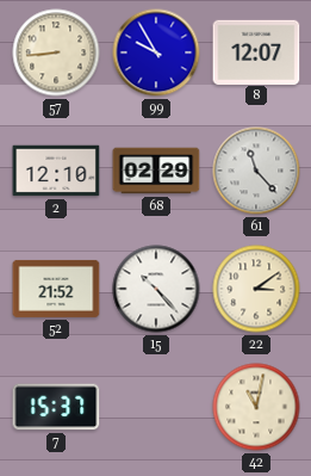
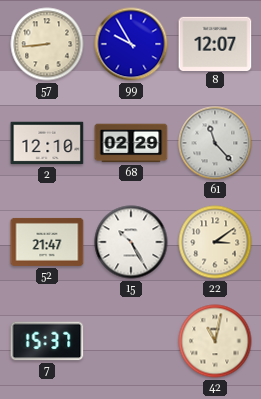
52: 21:52 -> 21:47
15: 10:23 -> 10:25
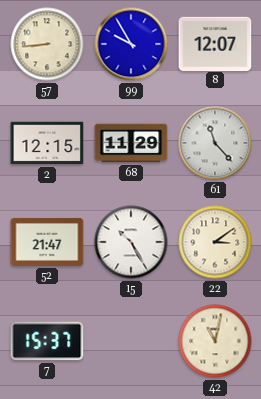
2: 12:10 -> 12:15
68: 02:29 -> 11:29
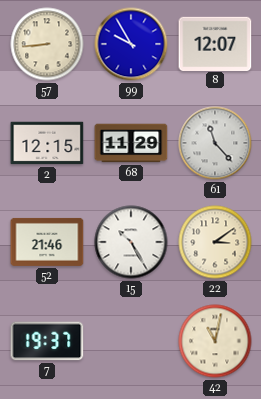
52: 21:47 -> 21:46
7: 15:37 -> 19:37
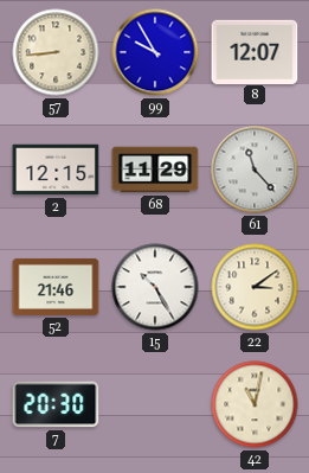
7: 19:37 -> 20:30
